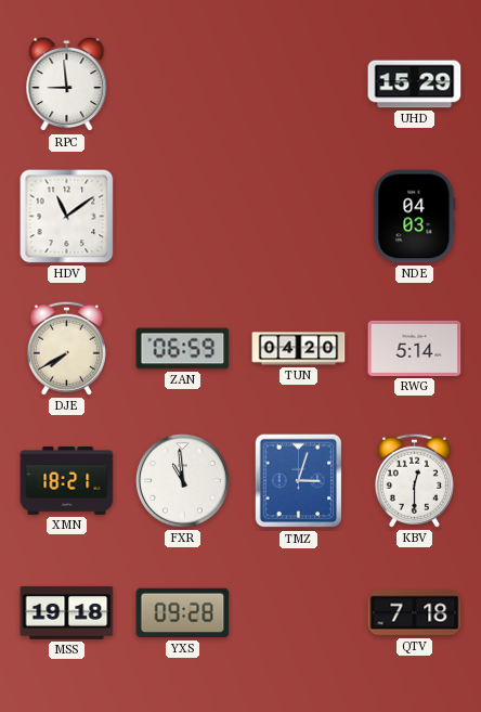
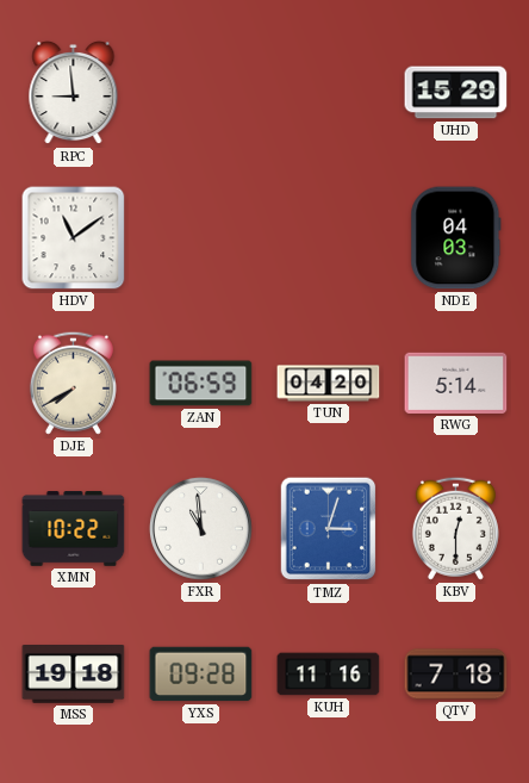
XMN: 18:21 -> 10:22
KUH: none -> 11:16
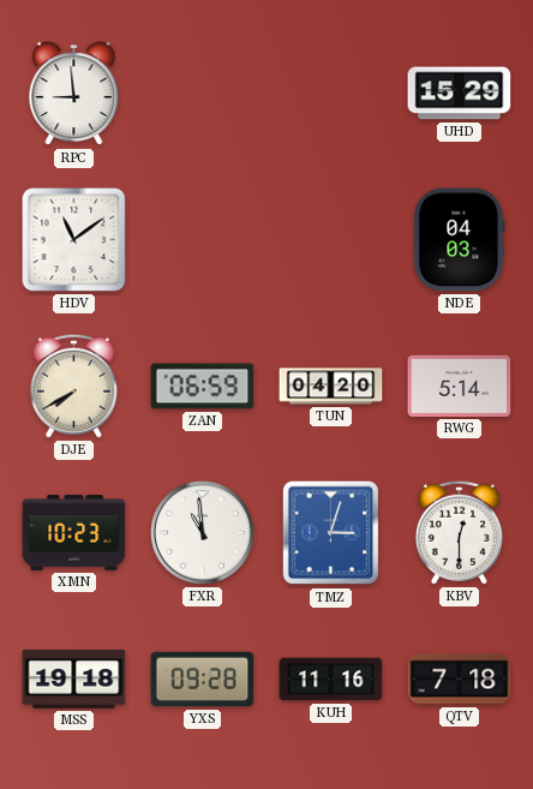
XMN: 10:22 -> 10:23
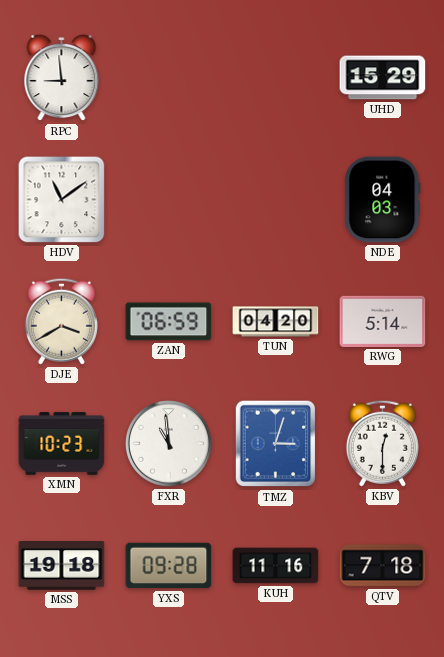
DJE: 7:40 -> 3:40
